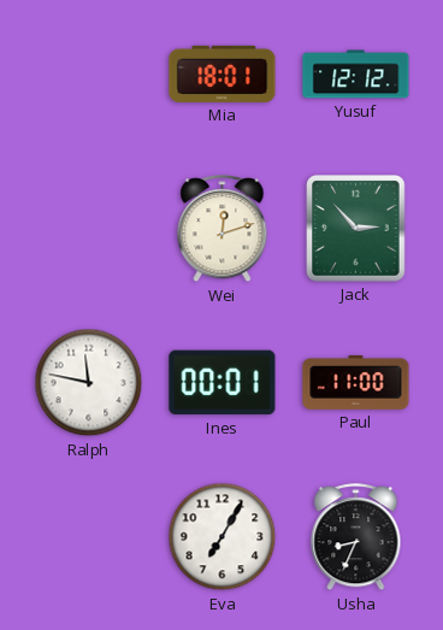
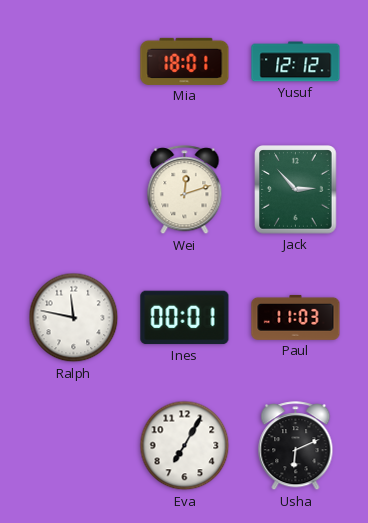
Paul: 11:00 -> 11:03
Usha: 8:34 -> 6:11
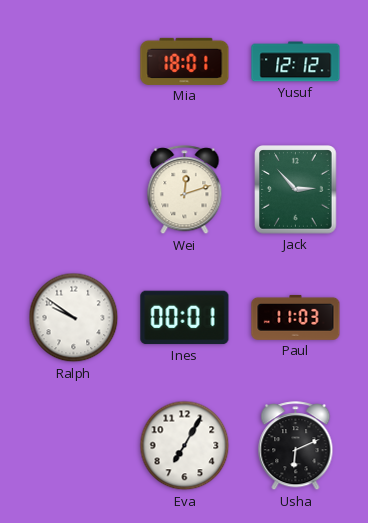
Ralph: 11:47 -> 9:51
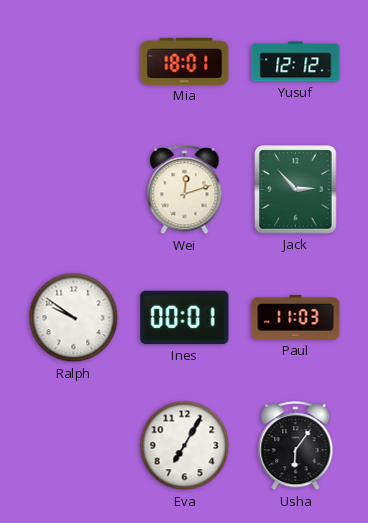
Usha: 6:11 -> 6:06
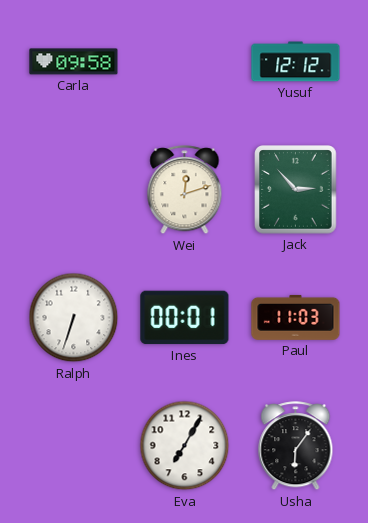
Carla: none -> 09:58
Mia: 18:01 -> none
Ralph: 9:51 -> 6:33
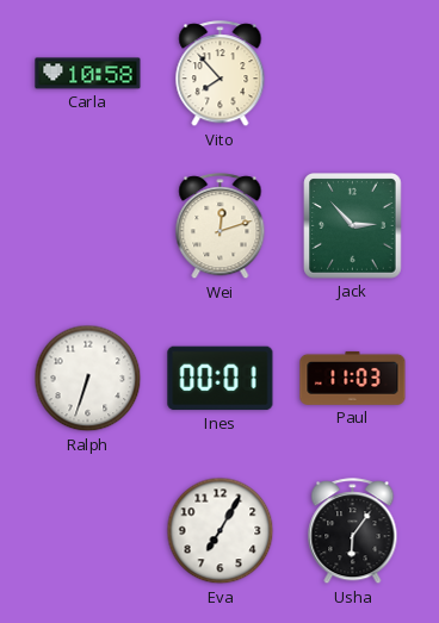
Carla: 09:58 -> 10:58
Vito: none -> 7:53
Yusuf: 12:12 -> none
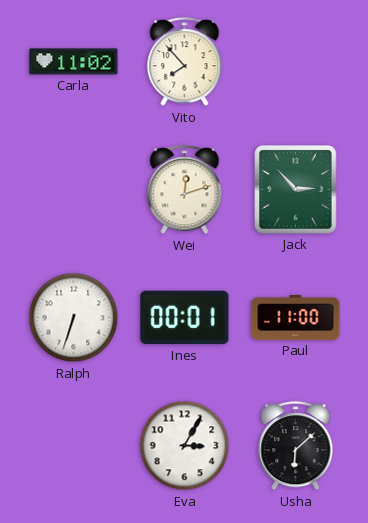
Carla: 10:58 -> 11:02
Paul: 11:03 -> 11:00
Eva: 7:05 -> 3:05
Usha: 6:06 -> 6:08
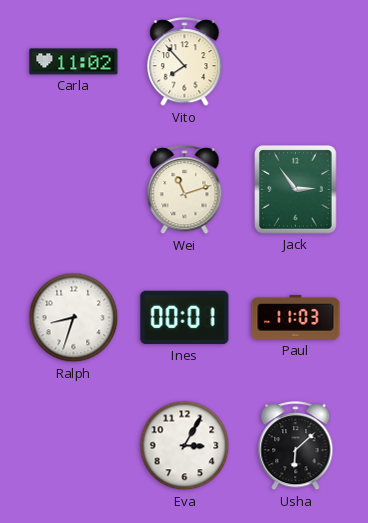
Wei: 12:12 -> 11:12
Jack: 2:53 -> 2:54
Ralph: 6:33 -> 8:33
Paul: 11:00 -> 11:03
